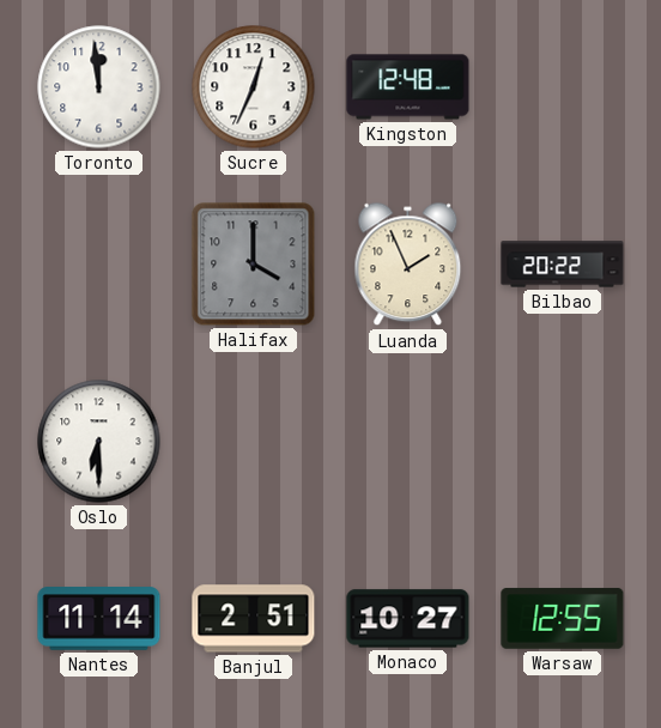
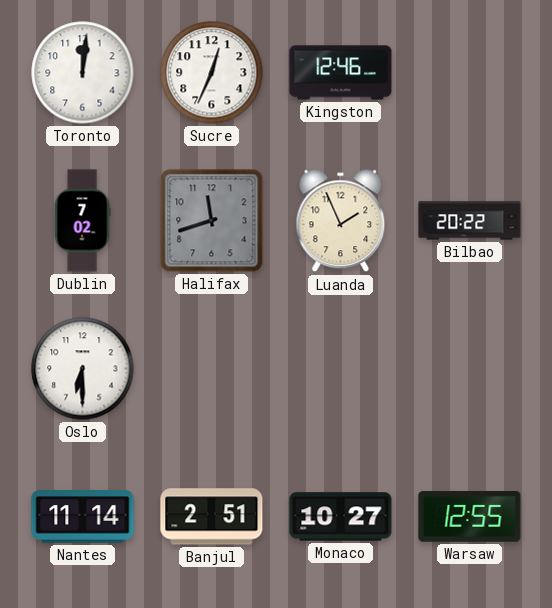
Toronto: 11:59 -> 12:01
Kingston: 12:48 -> 12:46
Dublin: none -> 7:02
Halifax: 4:00 -> 11:42
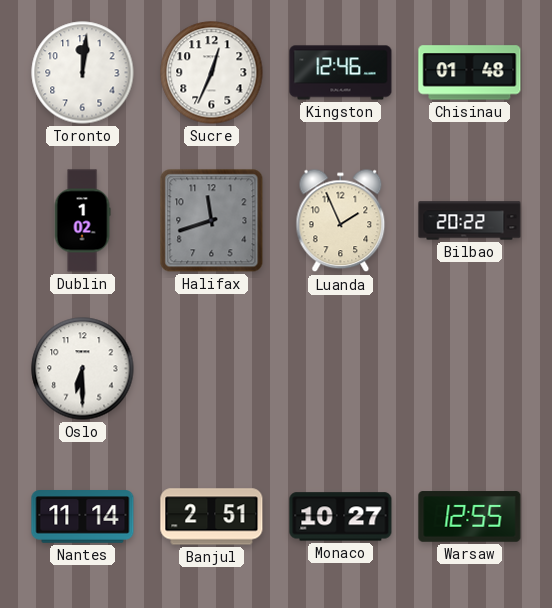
Chisinau: none -> 01:48
Dublin: 7:02 -> 1:02
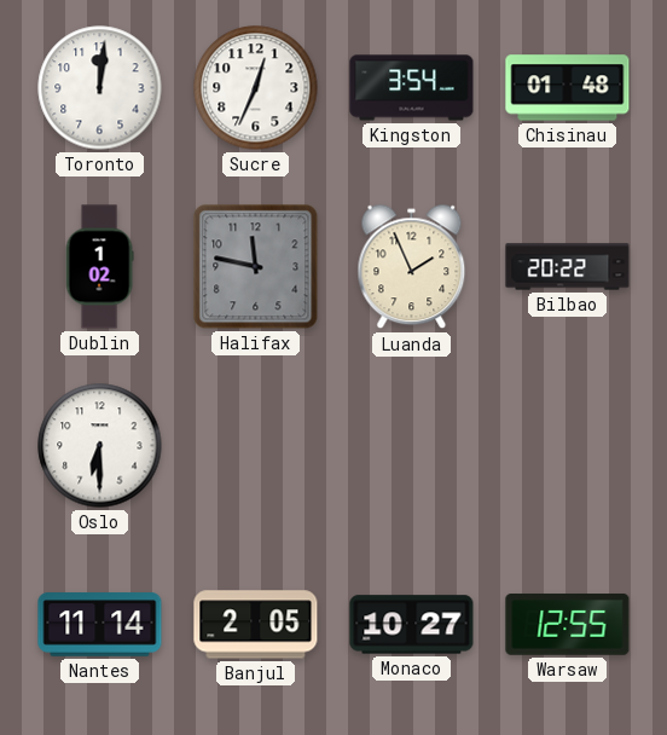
Kingston: 12:46 -> 3:54
Halifax: 11:42 -> 11:47
Banjul: 2:51 -> 2:05
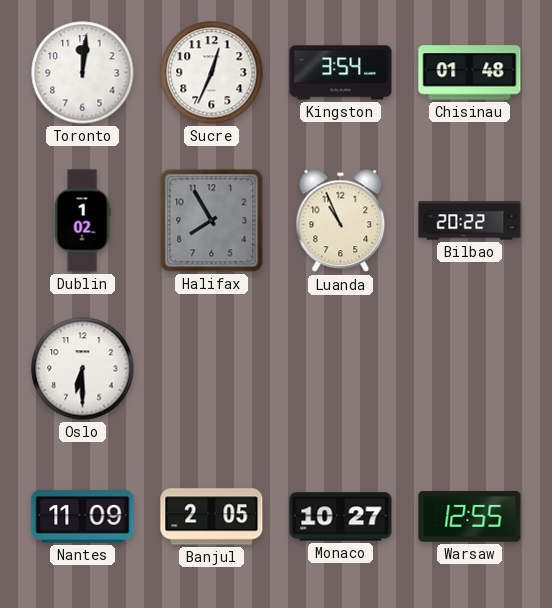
Halifax: 11:47 -> 7:55
Luanda: 1:56 -> 10:56
Nantes: 11:14 -> 11:09
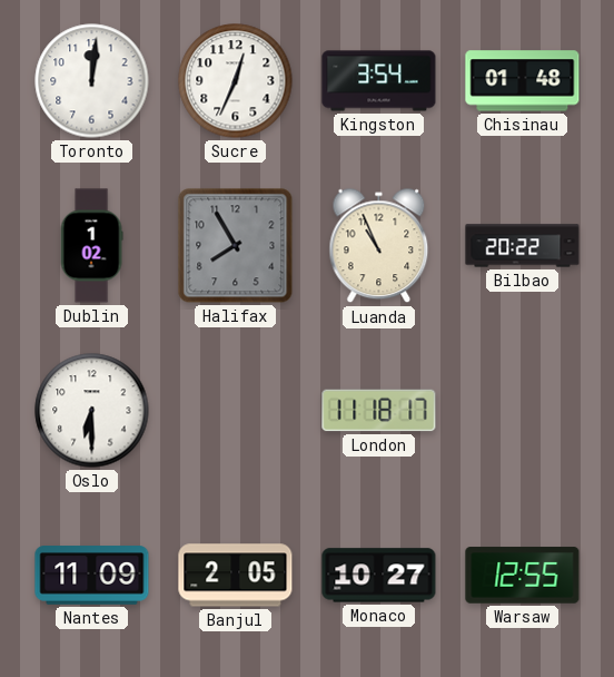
London: none -> 11:18
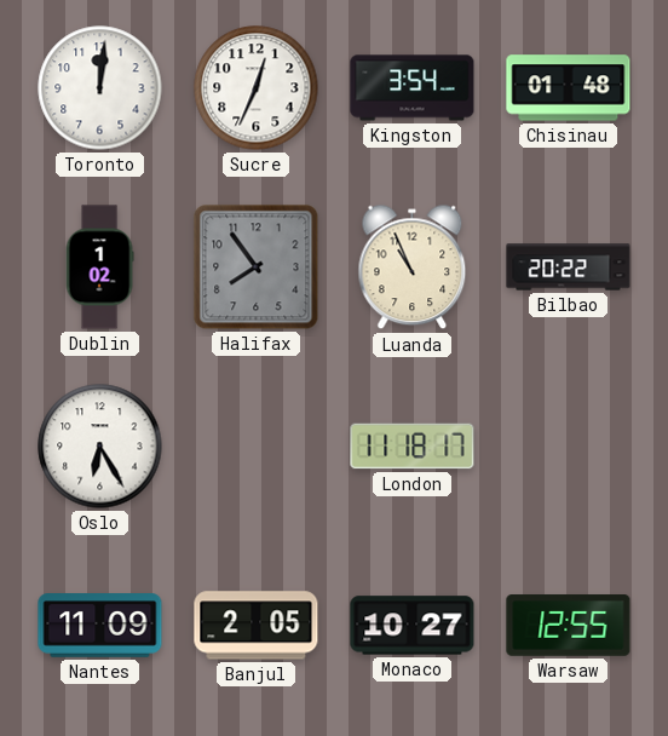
Halifax: 7:55 -> 7:54
Oslo: 6:30 -> 6:25
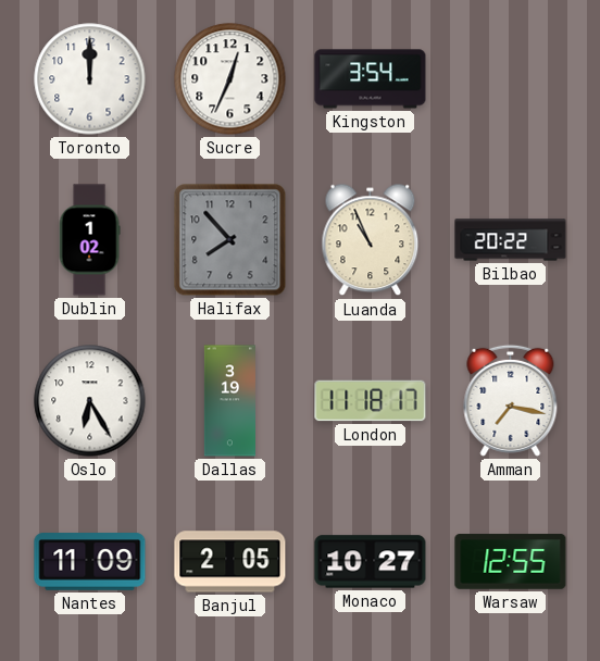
Toronto: 12:01 -> 12:00
Chisinau: 01:48 -> none
Halifax: 7:54 -> 7:53
Dallas: none -> 3:19
Amman: none -> 7:17
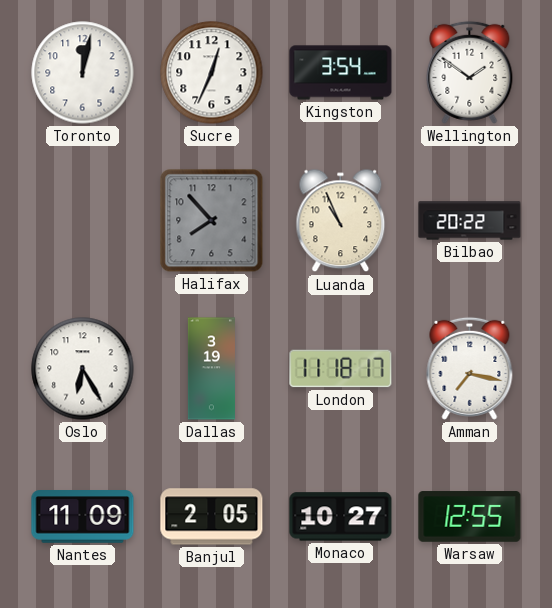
Toronto: 12:00 -> 12:02
Wellington: none -> 1:51
Dublin: 1:02 -> none
